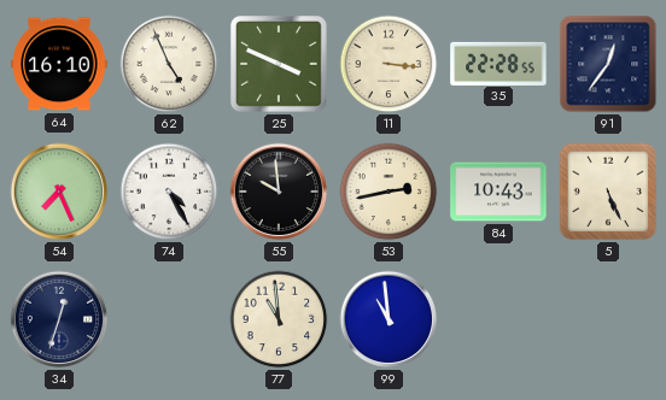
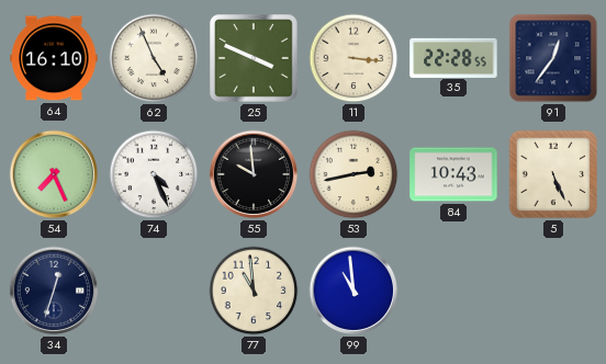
74: 4:25 -> 4:26
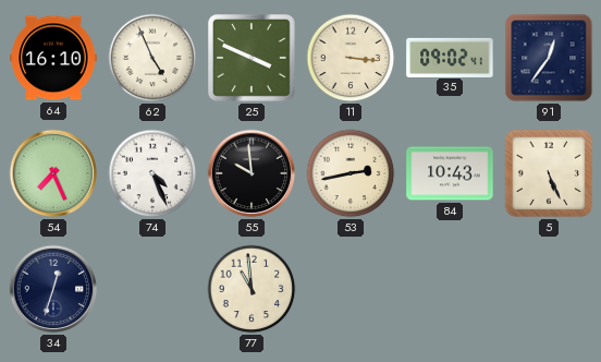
35: 22:28 -> 09:02
99: 10:59 -> none
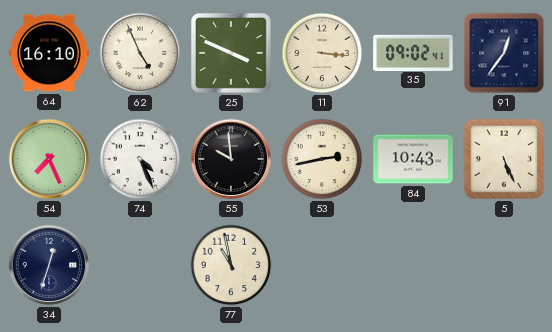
77: 10:59 -> 10:58
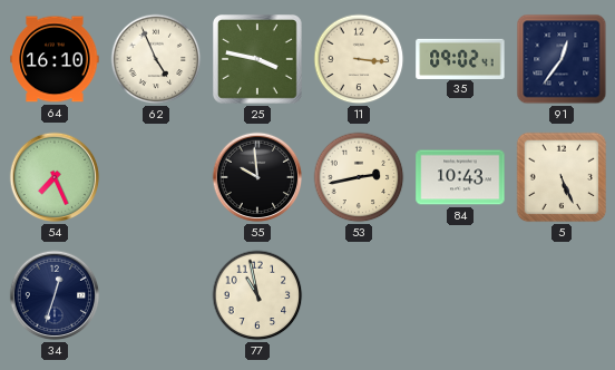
25: 3:49 -> 3:47
74: 4:26 -> none
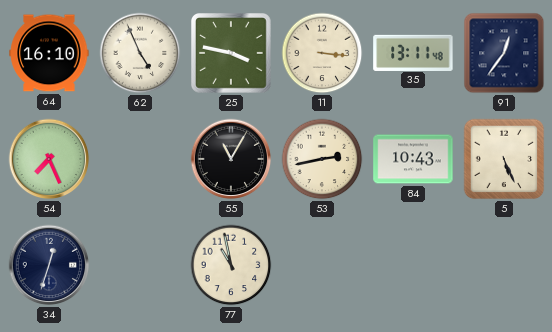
35: 09:02 -> 13:11
55: 9:59 -> 11:05
